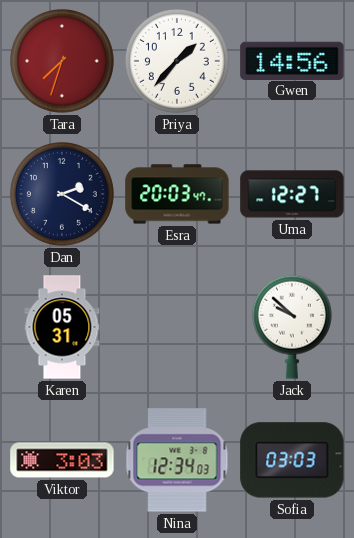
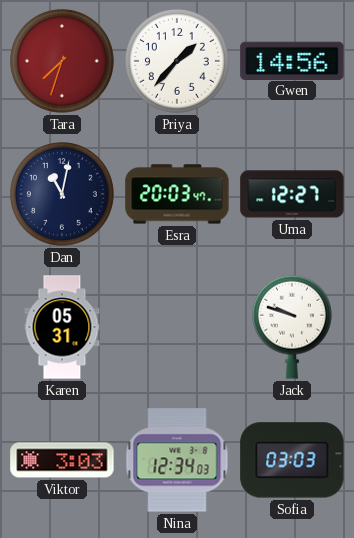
Dan: 2:20 -> 11:02
Jack: 9:52 -> 9:48
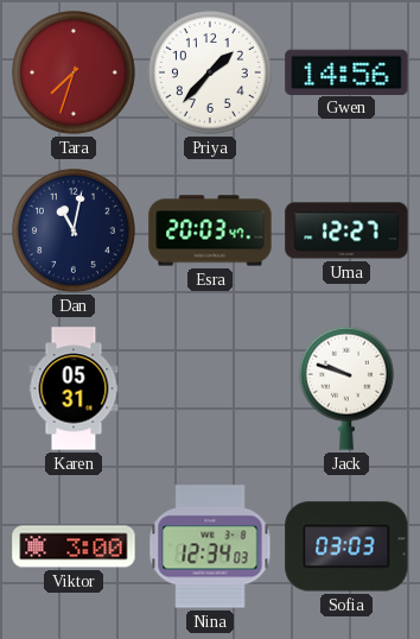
Viktor: 3:03 -> 3:00
